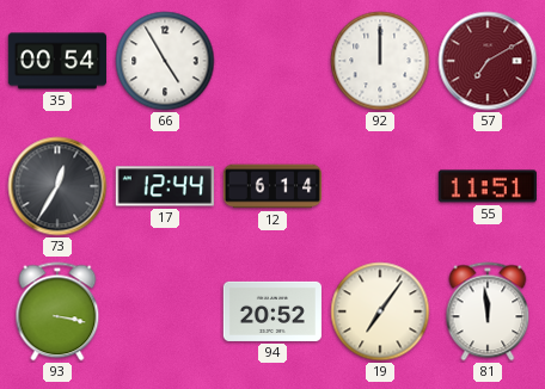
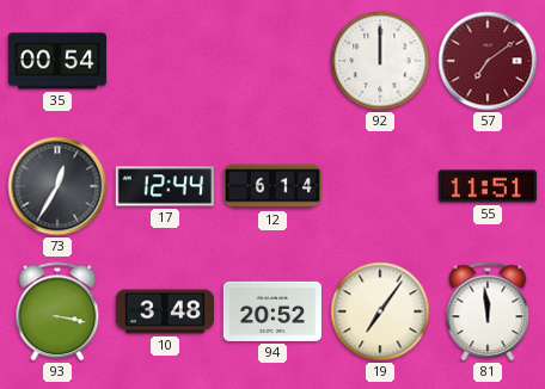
66: 4:55 -> none
57: 7:10 -> 7:09
10: none -> 3:48
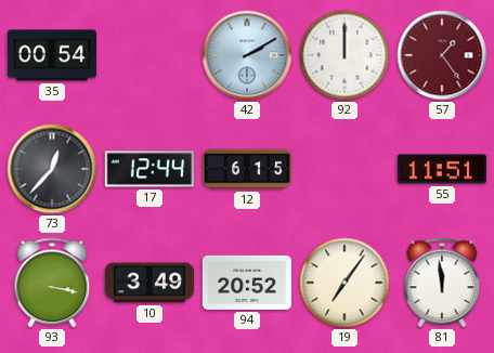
42: none -> 2:10
57: 7:09 -> 1:24
73: 12:35 -> 12:37
12: 6:14 -> 6:15
10: 3:48 -> 3:49
